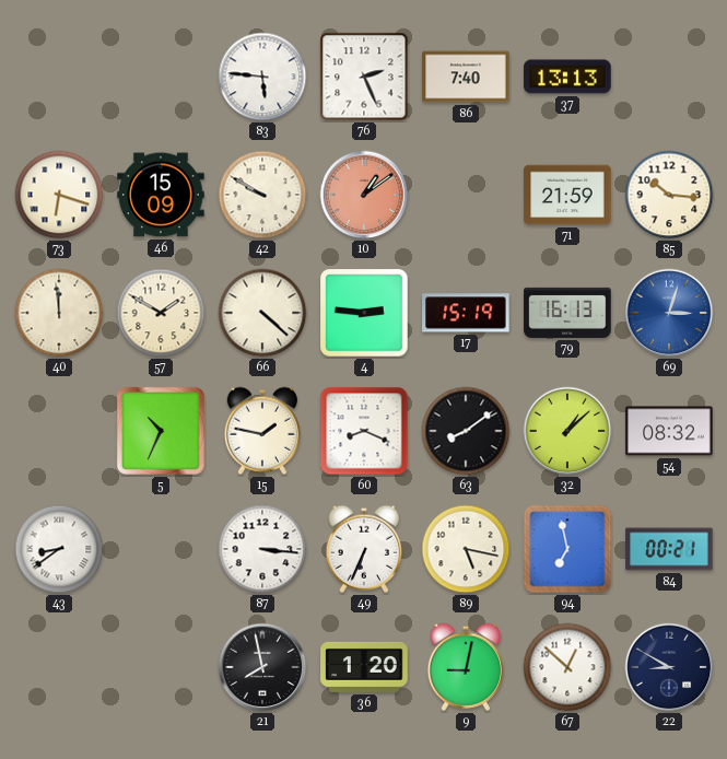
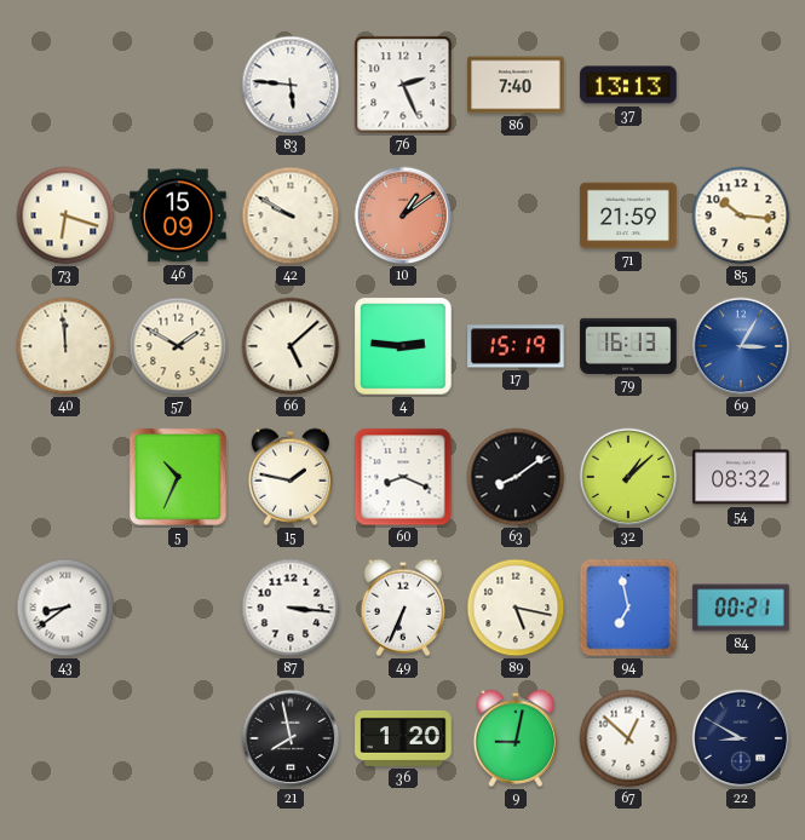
66: 4:22 -> 5:08
69: 3:03 -> 3:05
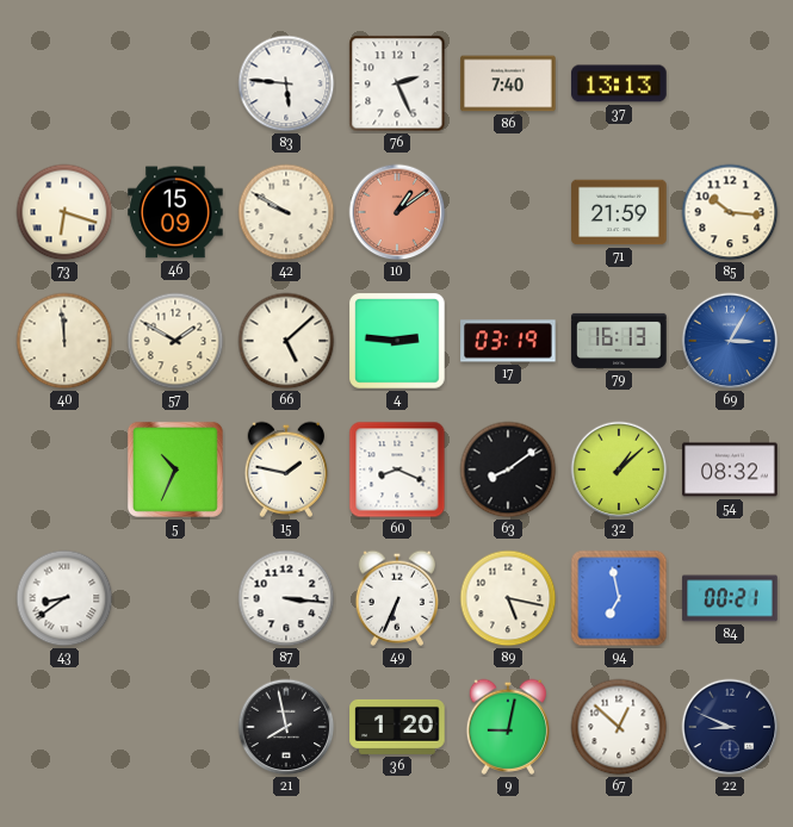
17: 15:19 -> 03:19
22: 8:50 -> 8:49
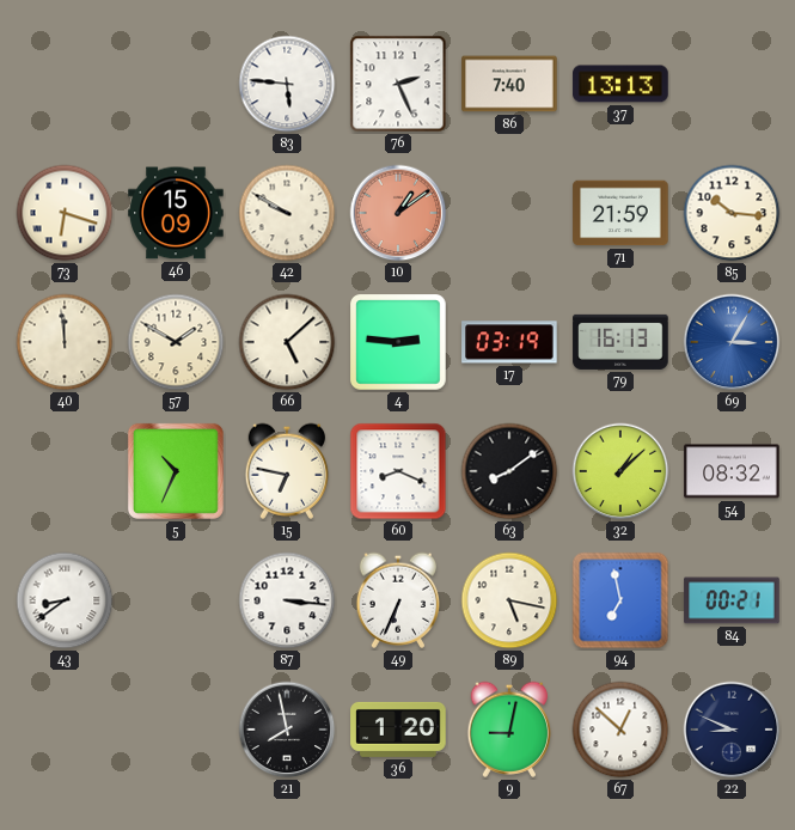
15: 1:47 -> 6:47
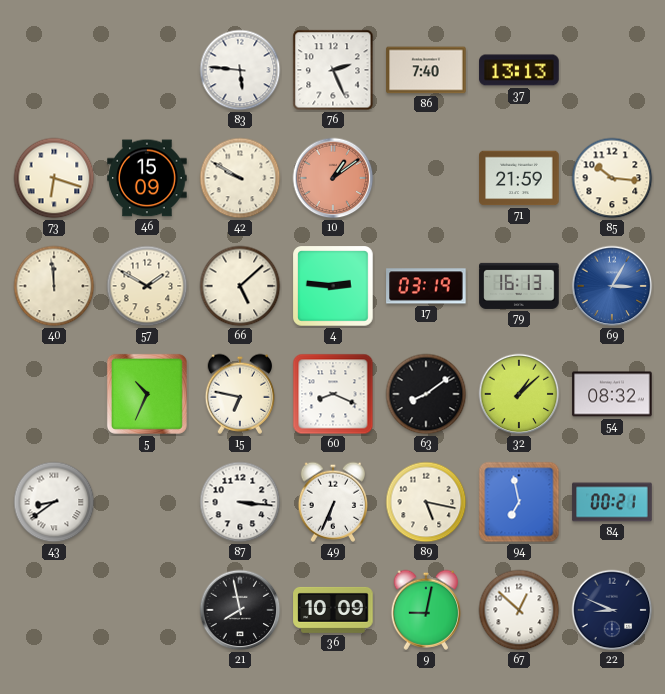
36: 1:20 -> 10:09
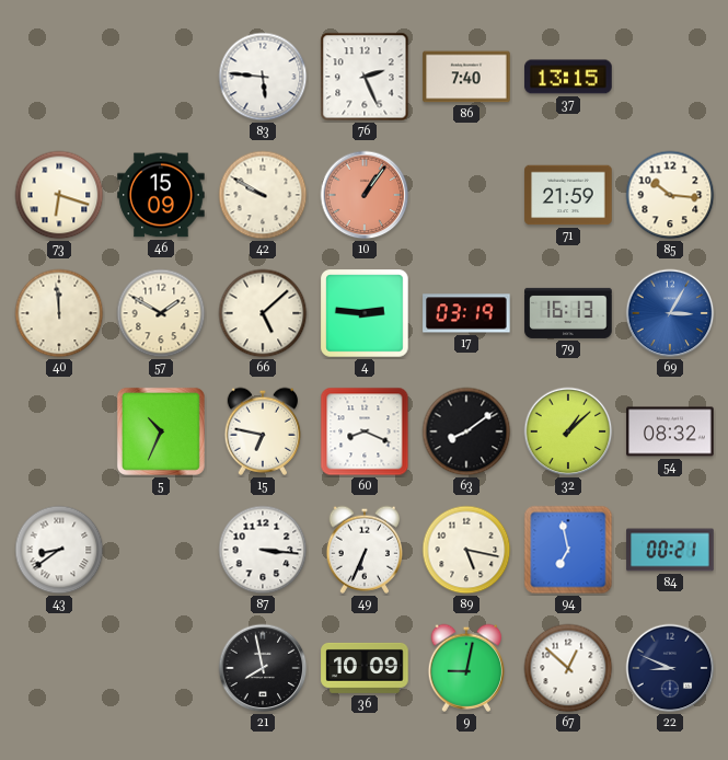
37: 13:13 -> 13:15
10: 1:09 -> 1:06
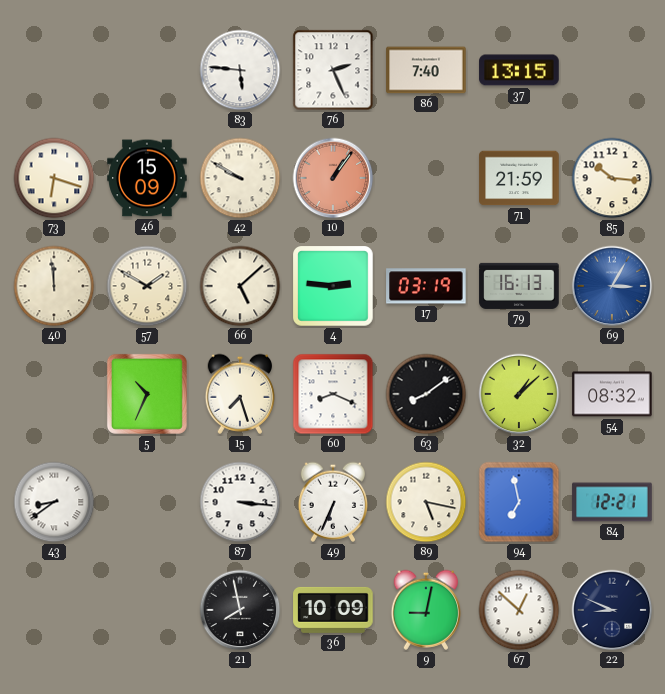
15: 6:47 -> 7:27
84: 00:21 -> 12:21
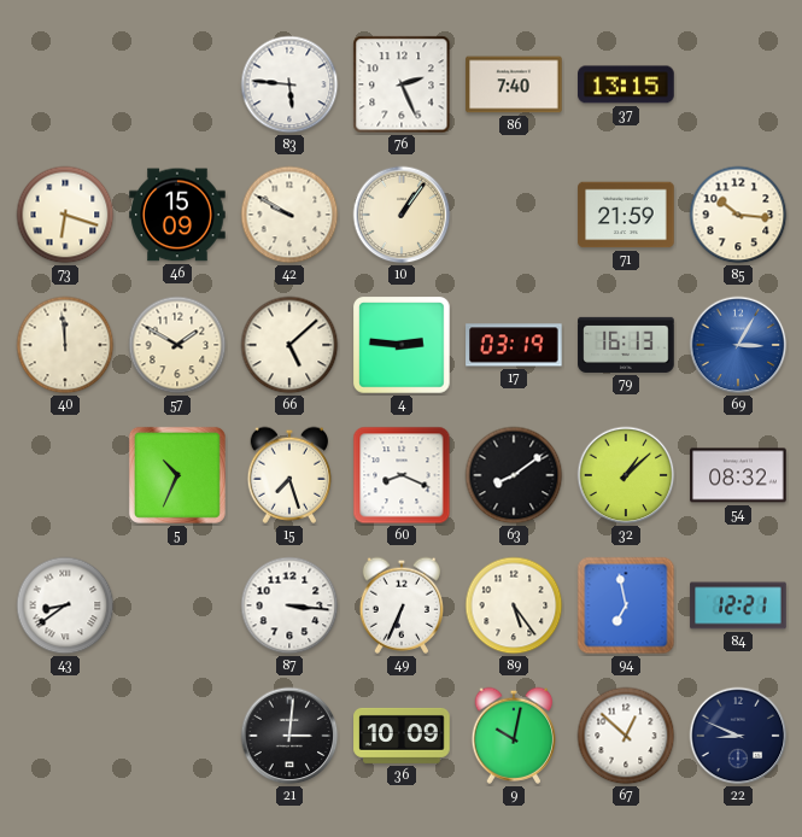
10 dial: salmon -> cream
89: 5:17 -> 5:24
21: 7:58 -> 3:01
9: 9:02 -> 10:02
